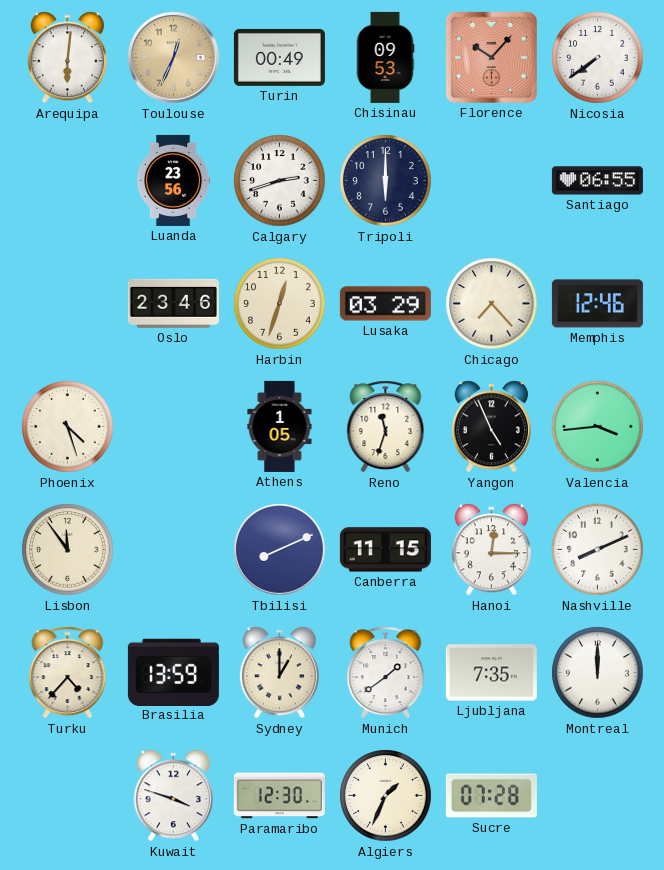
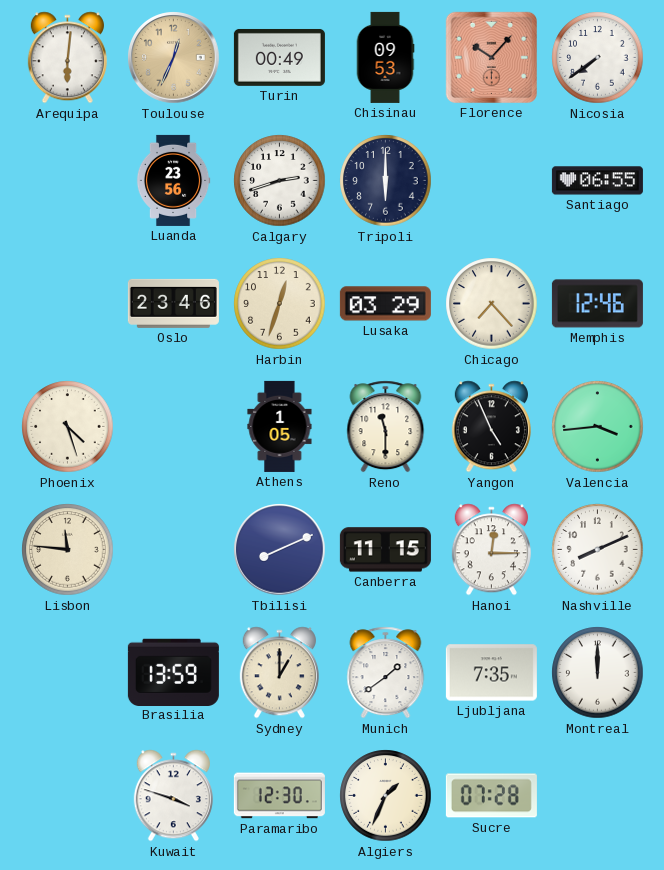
Reno: 11:33 -> 11:30
Lisbon: 11:54 -> 11:46
Turku: 4:37 -> none
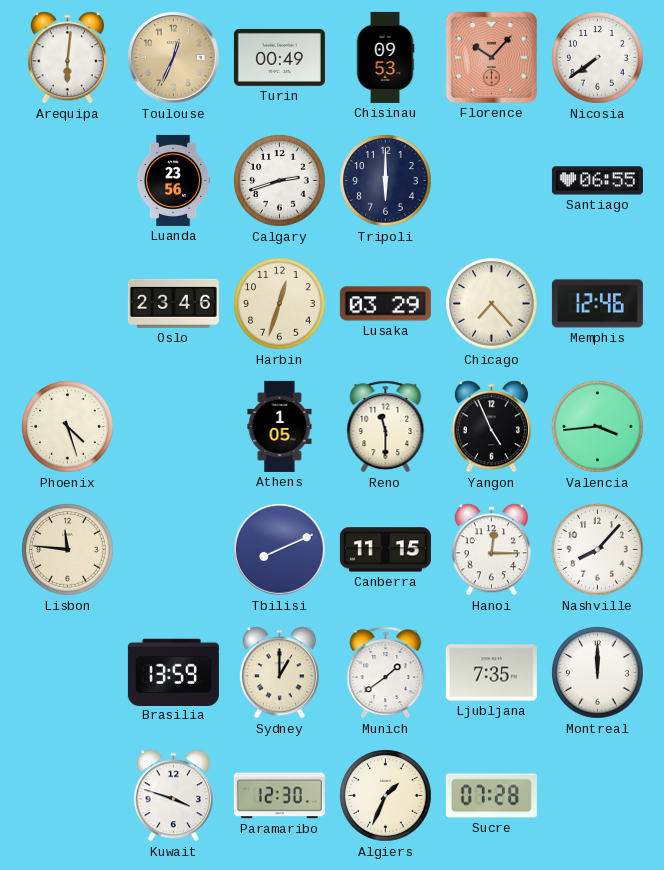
Nashville: 8:11 -> 8:07
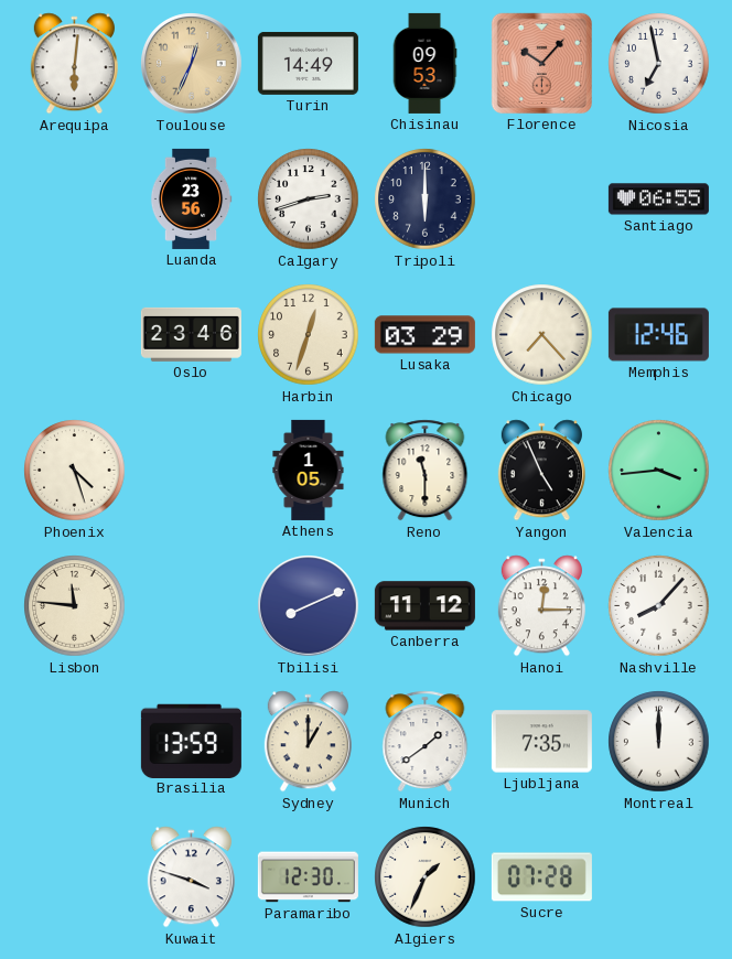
Turin: 00:49 -> 14:49
Nicosia: 7:39 -> 6:58
Canberra: 11:15 -> 11:12
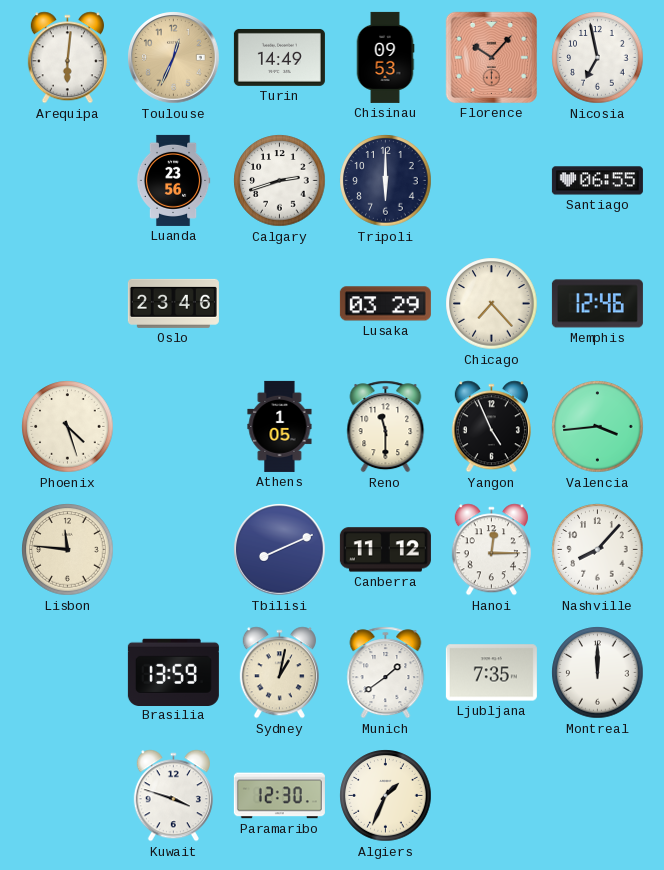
Harbin: 12:33 -> none
Sydney: 1:00 -> 1:02
Sucre: 07:28 -> none
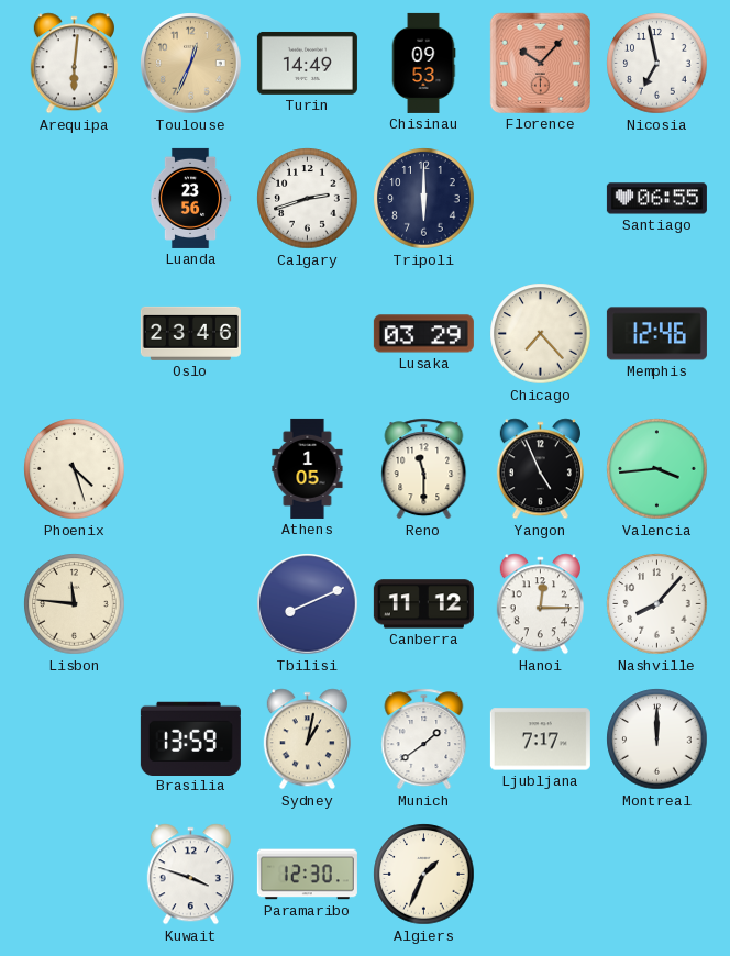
Ljubljana: 7:35 -> 7:17
